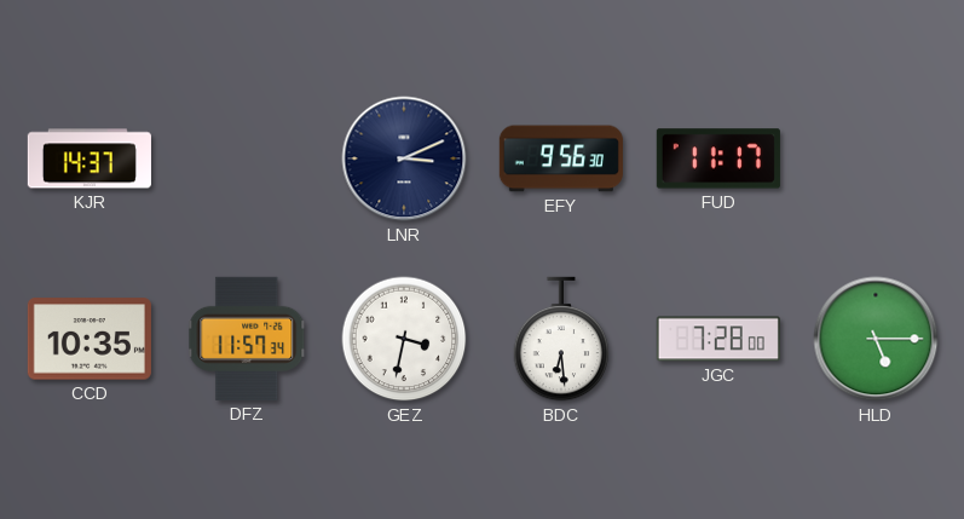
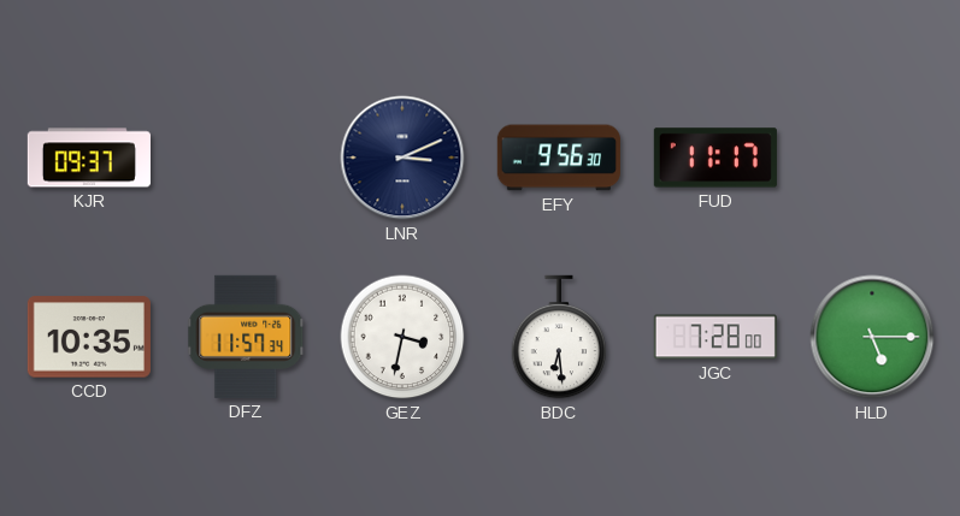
KJR: 14:37 -> 09:37
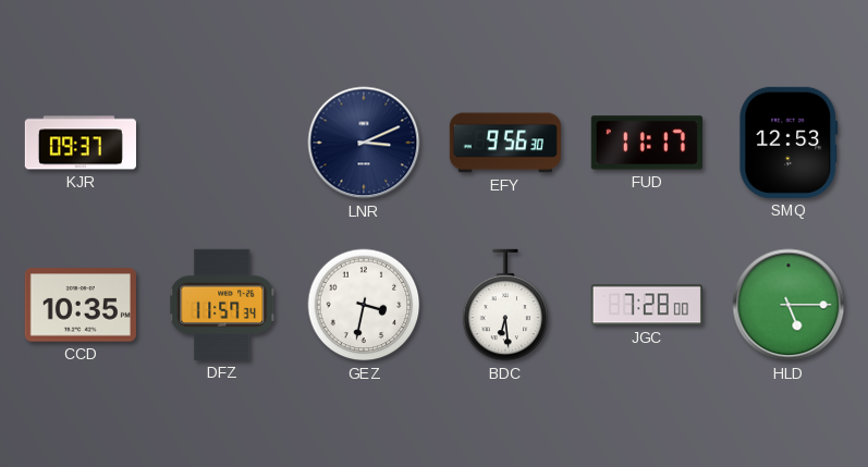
SMQ: none -> 12:53
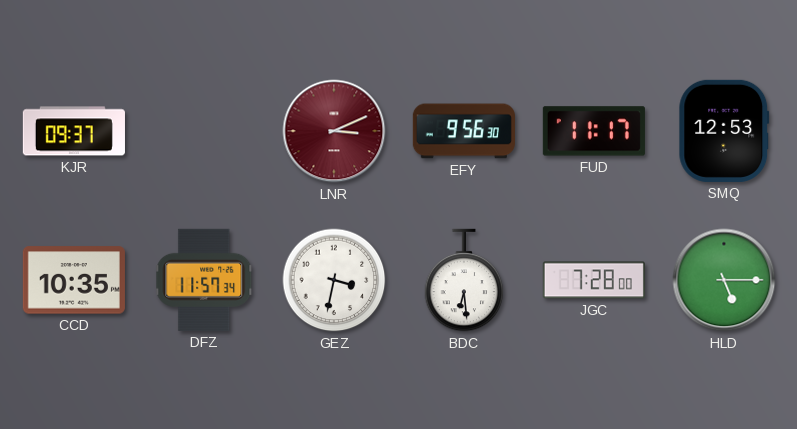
LNR dial: navy -> burgundy
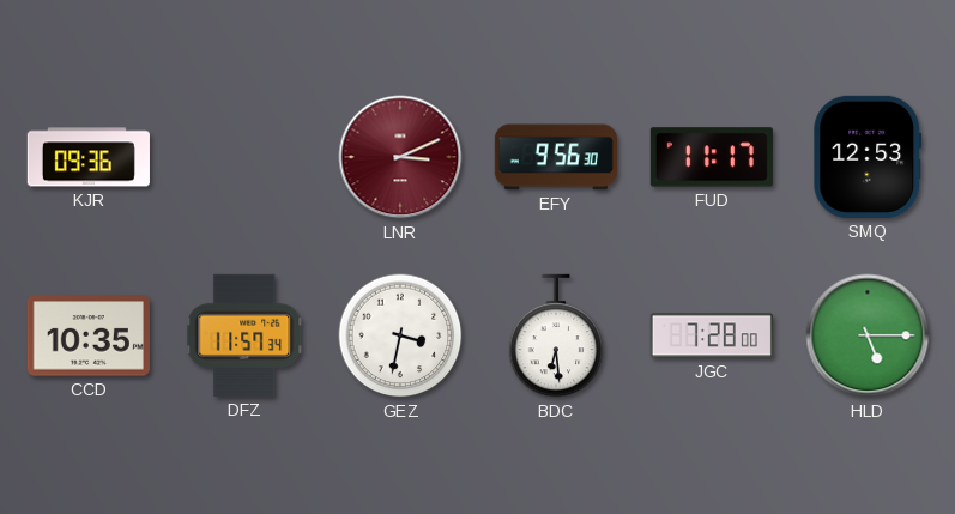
KJR: 09:37 -> 09:36
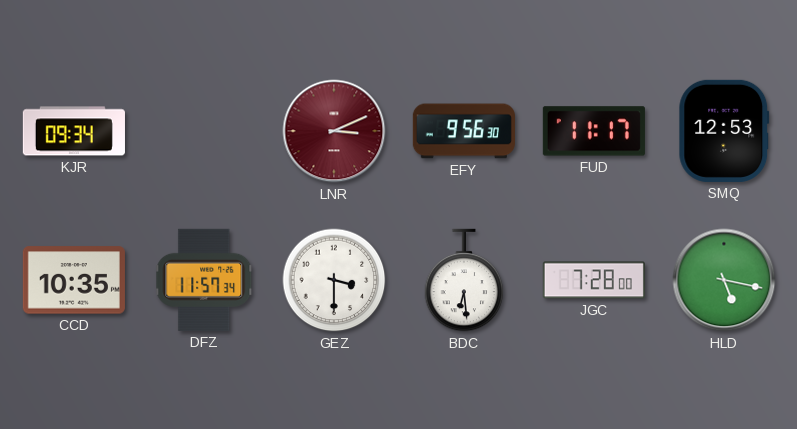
KJR: 09:36 -> 09:34
GEZ: 3:32 -> 3:30
HLD: 5:15 -> 5:17
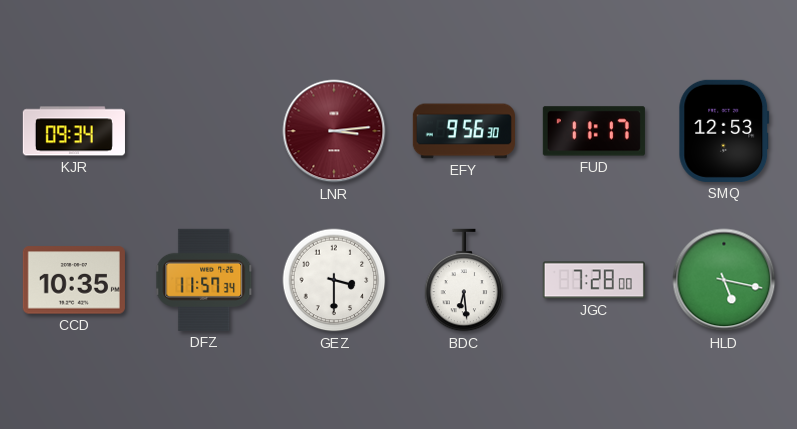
LNR: 3:11 -> 3:14
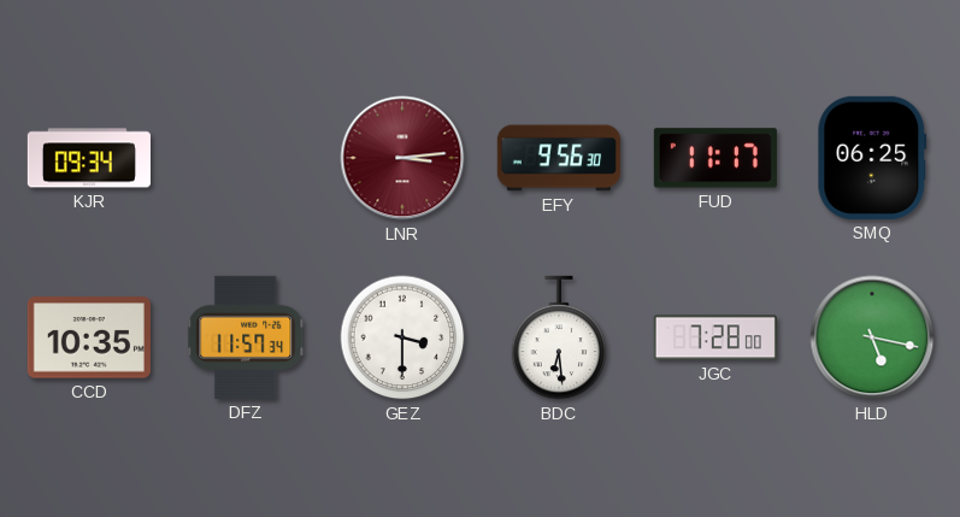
SMQ: 12:53 -> 06:25
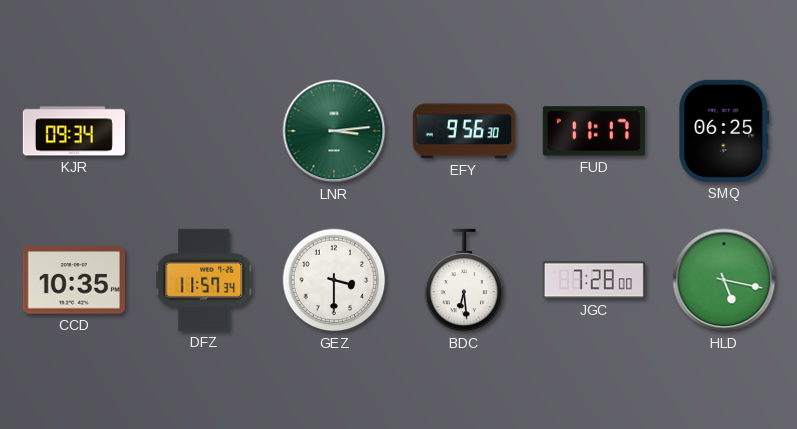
LNR dial: burgundy -> green
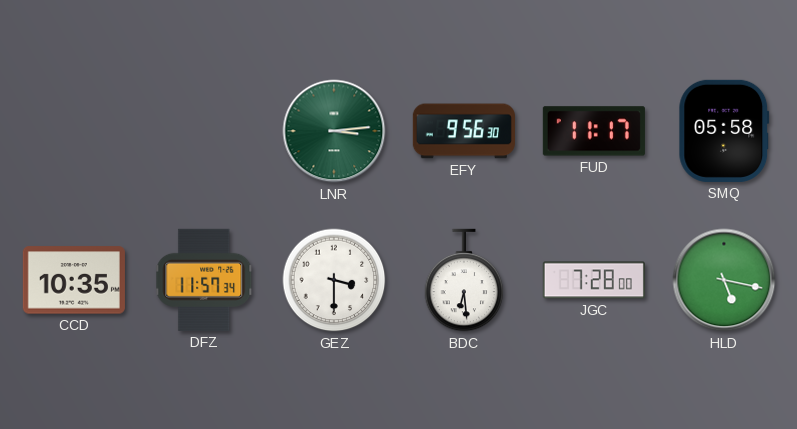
KJR: 09:34 -> none
SMQ: 06:25 -> 05:58
